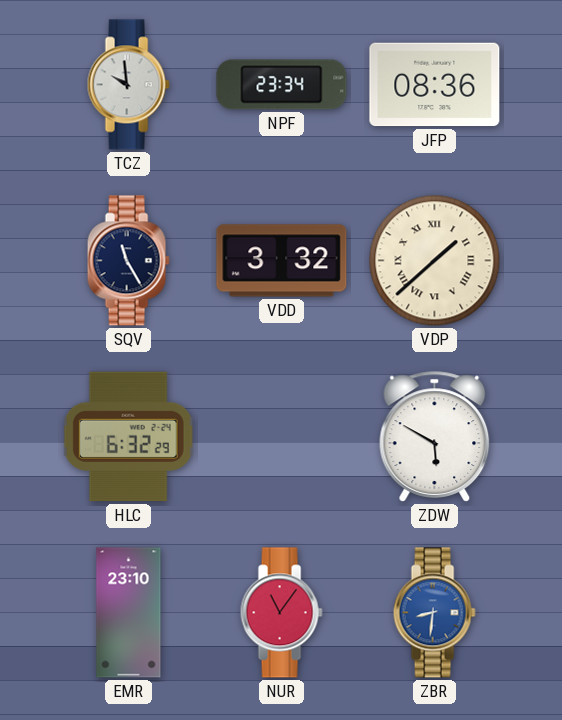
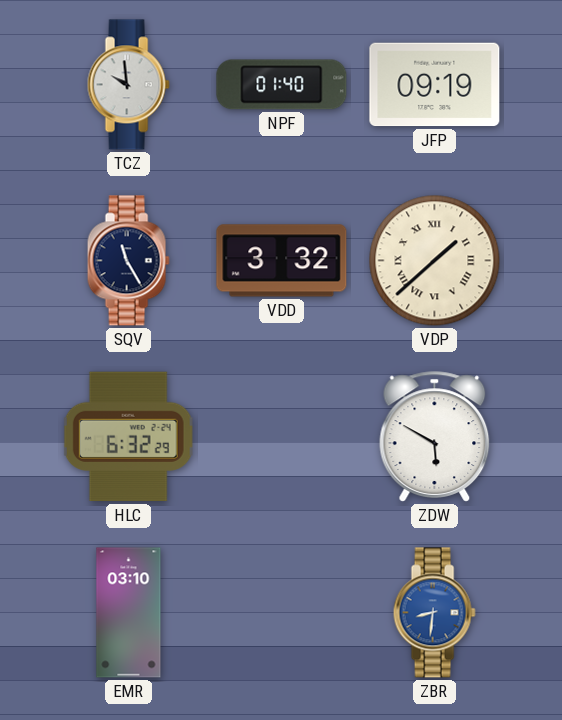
NPF: 23:34 -> 01:40
JFP: 08:36 -> 09:19
EMR: 23:10 -> 03:10
NUR: 11:06 -> none
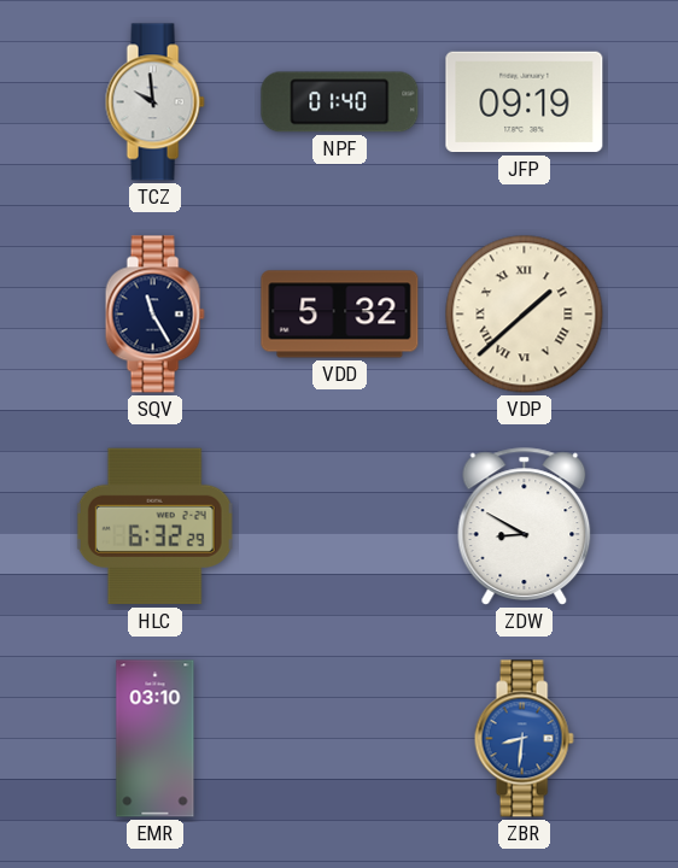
VDD: 3:32 -> 5:32
ZDW: 5:50 -> 8:50
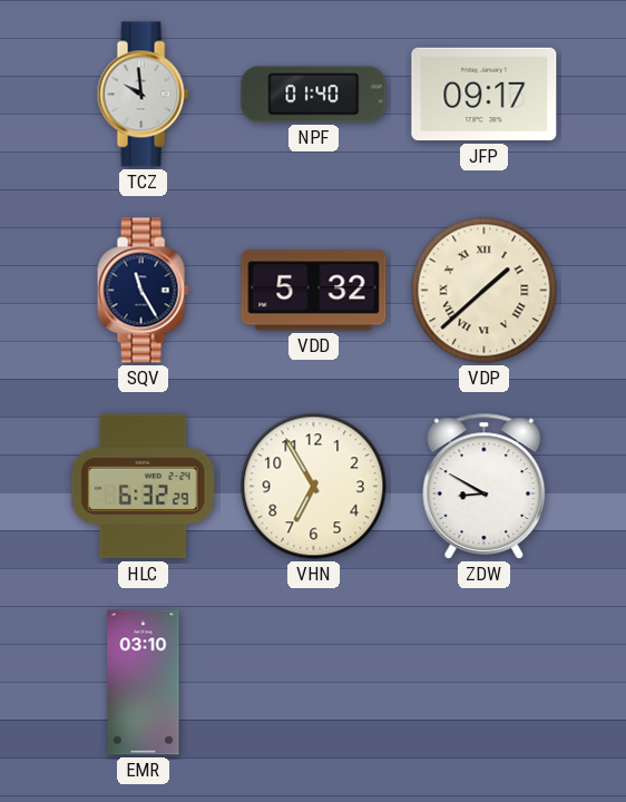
JFP: 09:19 -> 09:17
VHN: none -> 6:55
ZBR: 8:31 -> none
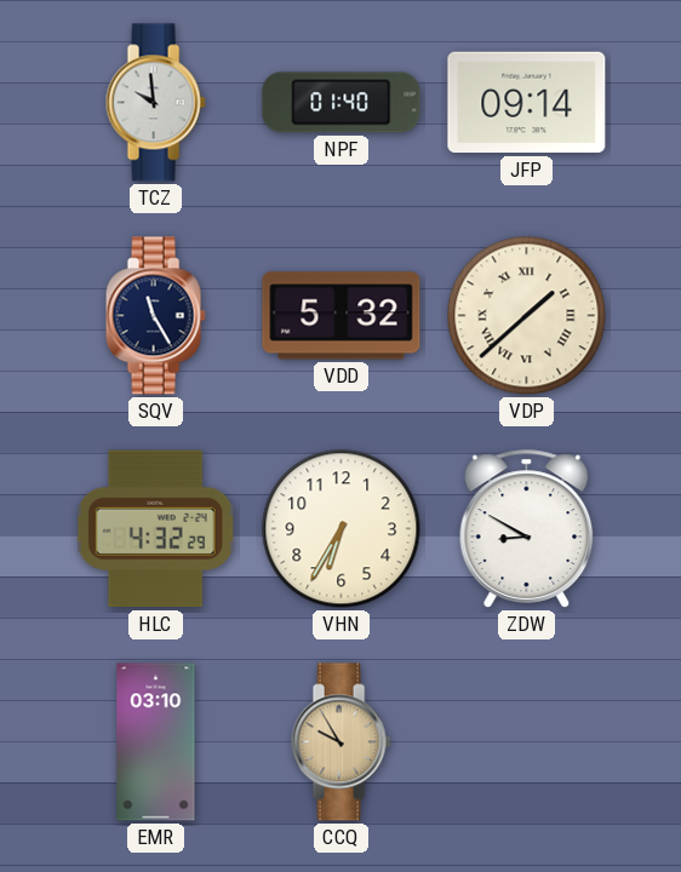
JFP: 09:17 -> 09:14
HLC: 6:32 -> 4:32
VHN: 6:55 -> 6:35
CCQ: none -> 9:55
